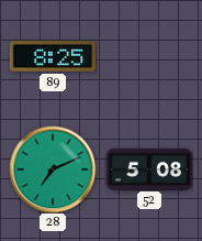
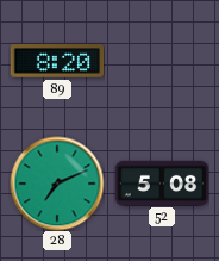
89: 8:25 -> 8:20
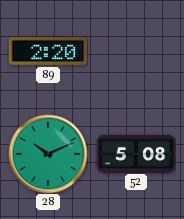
89: 8:20 -> 2:20
28: 7:11 -> 10:11
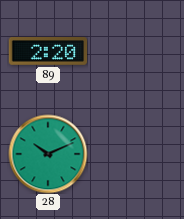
52: 5:08 -> none
